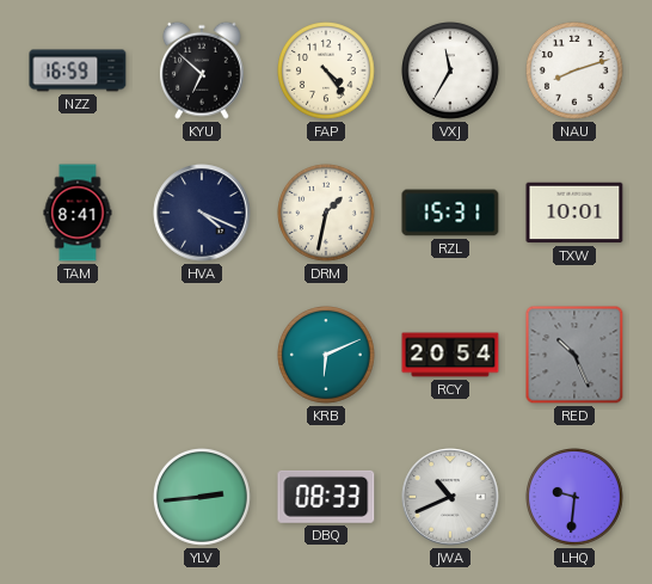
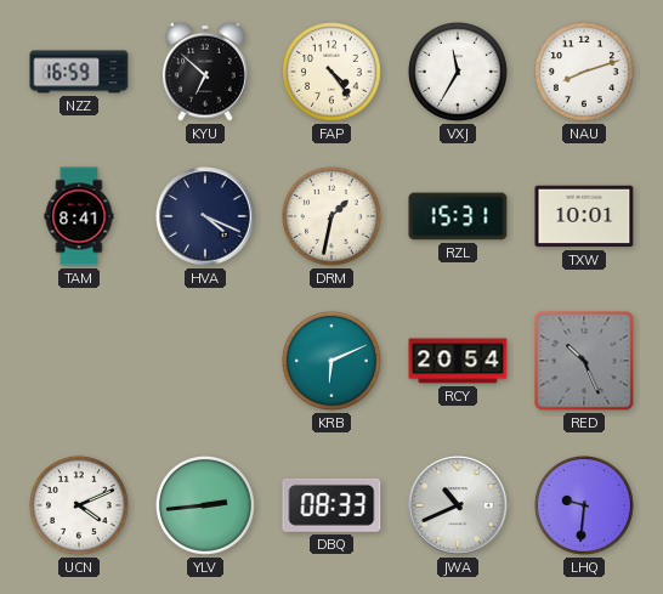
UCN: none -> 4:11
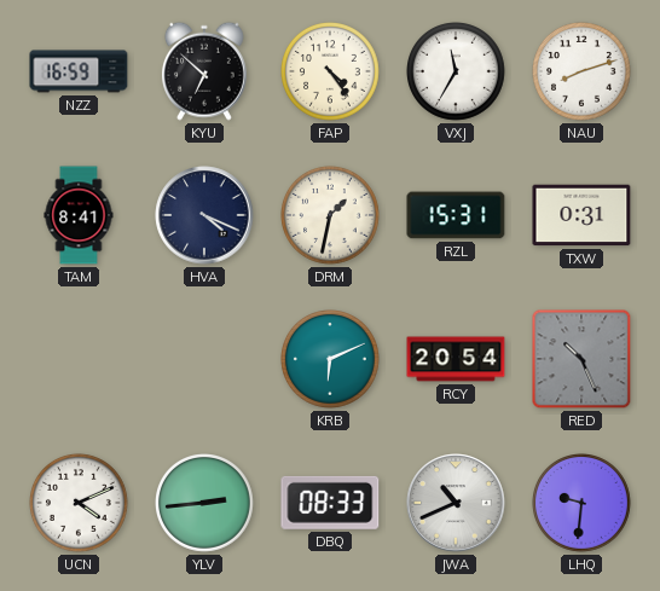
TXW: 10:01 -> 0:31
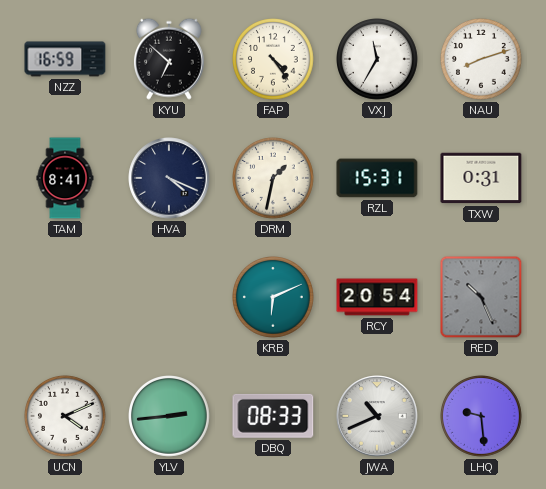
LHQ: 9:31 -> 9:29
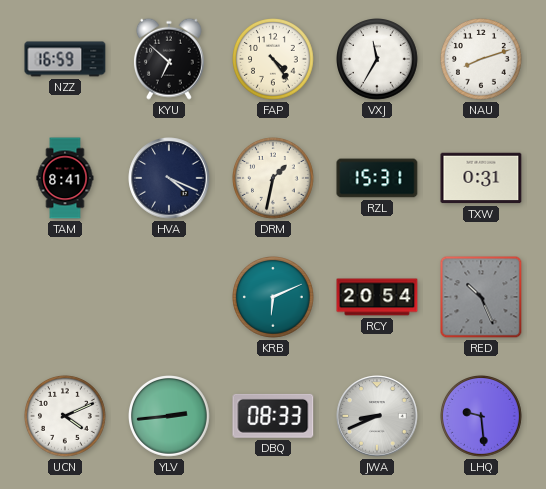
JWA: 10:41 -> 8:41
